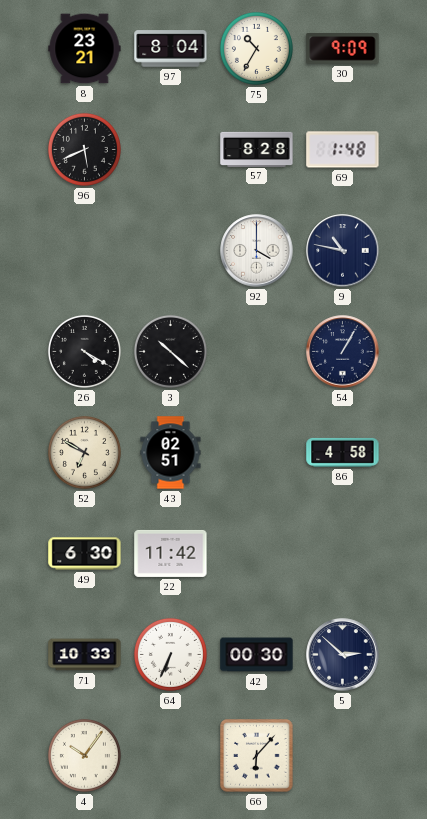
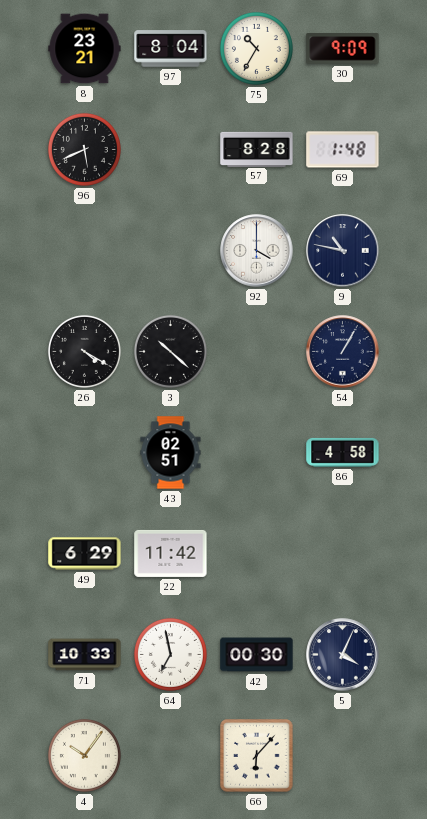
52: 6:50 -> none
49: 6:30 -> 6:29
64: 6:34 -> 6:58
5: 2:52 -> 4:04
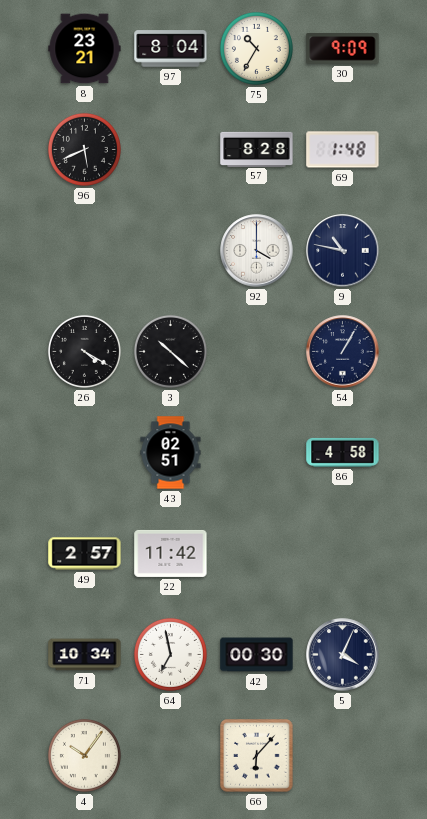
49: 6:29 -> 2:57
71: 10:33 -> 10:34
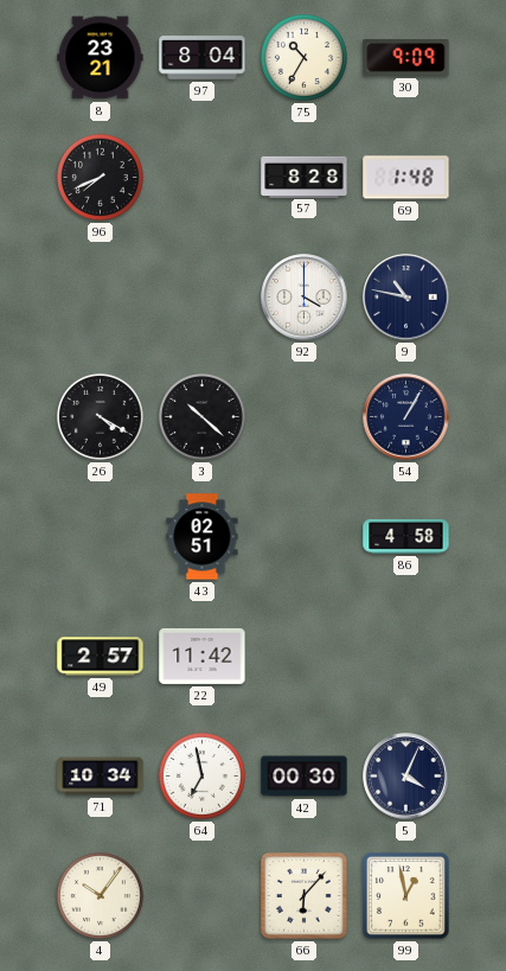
96: 5:41 -> 7:41
99: none -> 12:58
